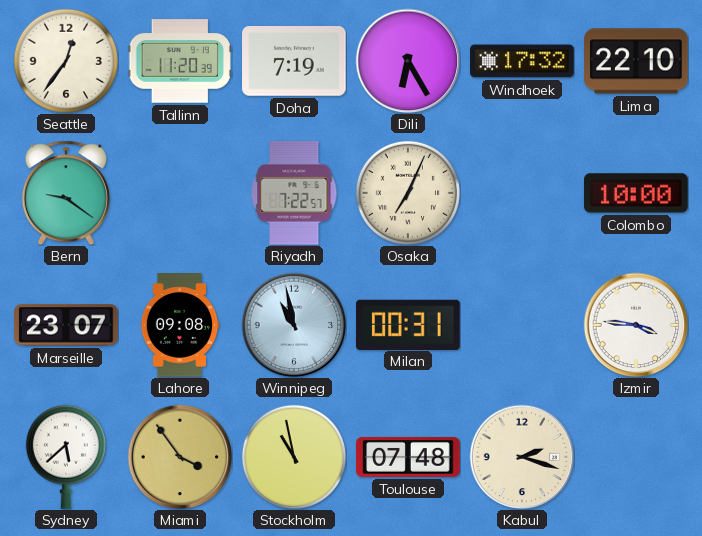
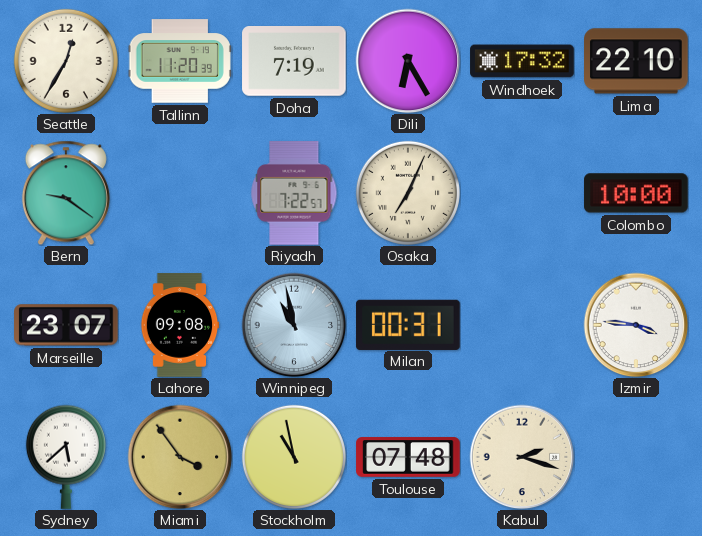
Seattle: 12:36 -> 12:35
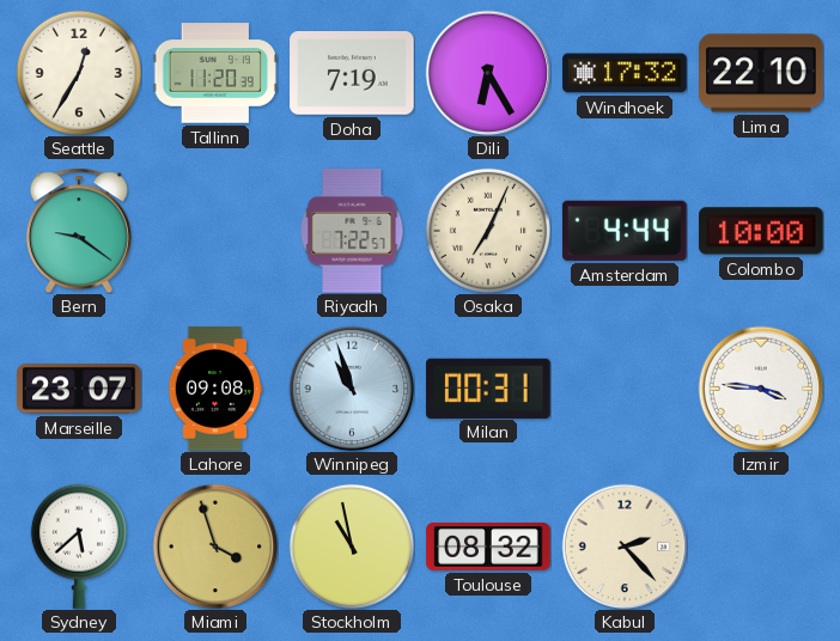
Amsterdam: none -> 4:44
Winnipeg: 10:58 -> 10:57
Miami: 3:54 -> 3:57
Toulouse: 07:48 -> 08:32
Kabul: 2:18 -> 2:23
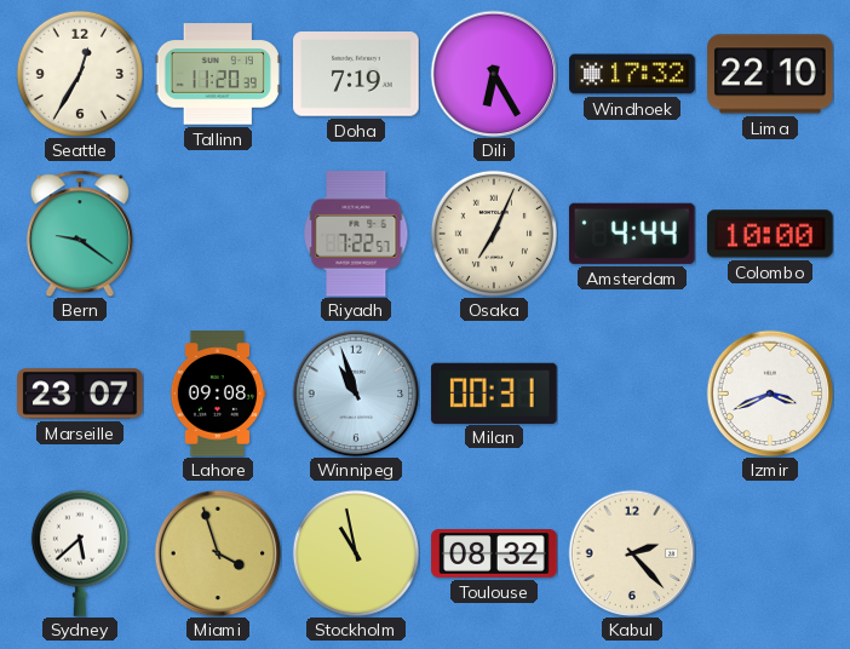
Izmir: 3:46 -> 3:41
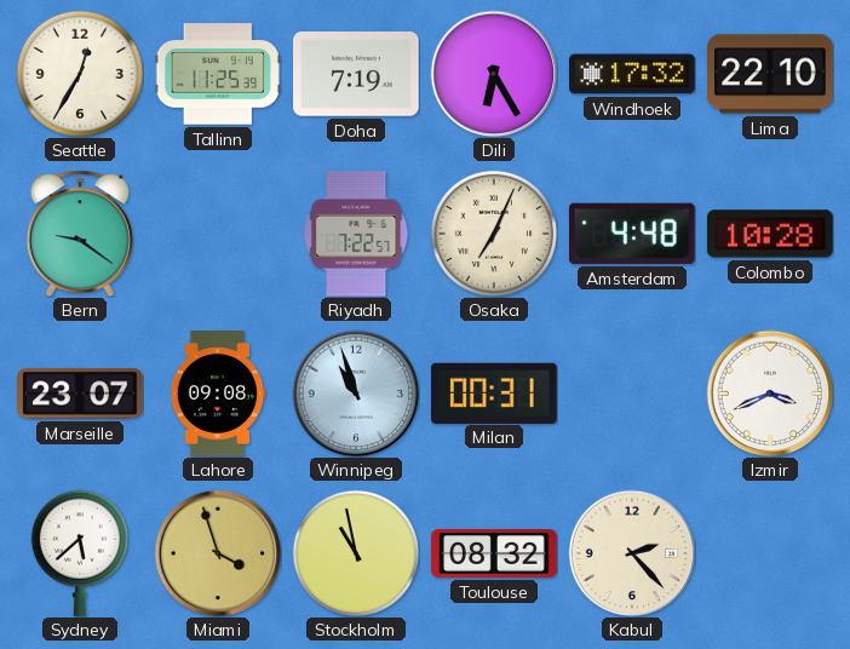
Tallinn: 11:20 -> 11:25
Amsterdam: 4:44 -> 4:48
Colombo: 10:00 -> 10:28
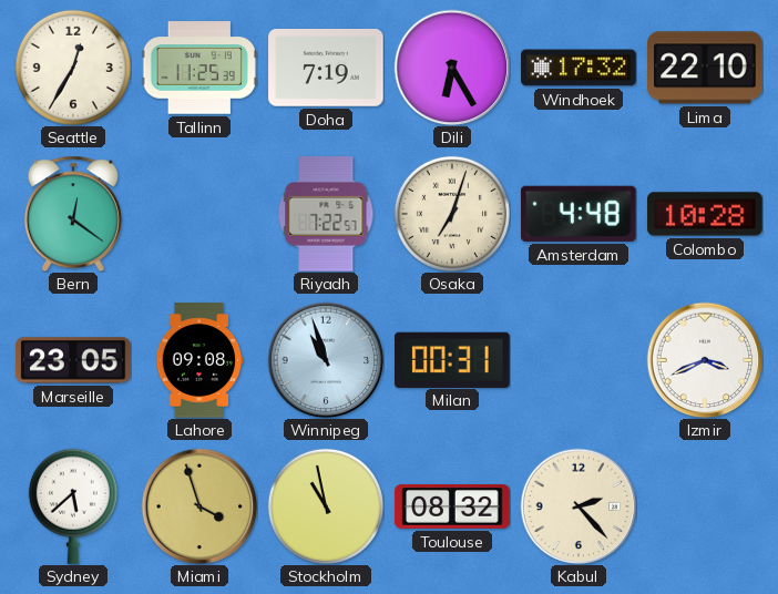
Bern: 9:21 -> 12:21
Osaka: 7:04 -> 7:03
Marseille: 23:07 -> 23:05
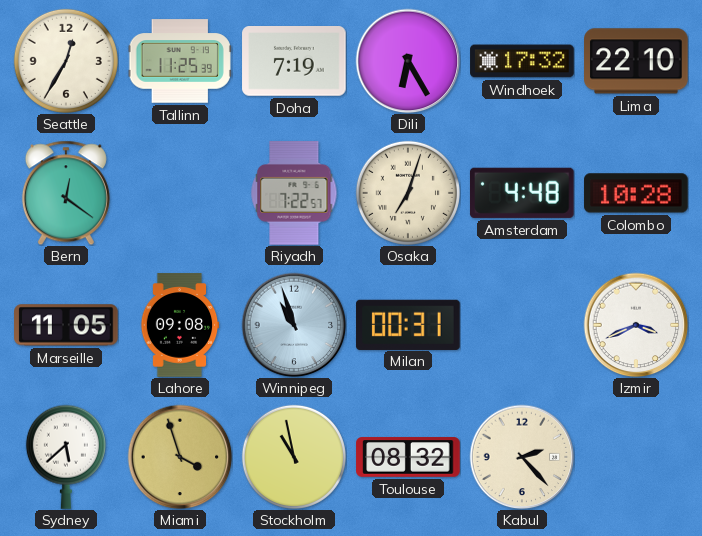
Marseille: 23:05 -> 11:05
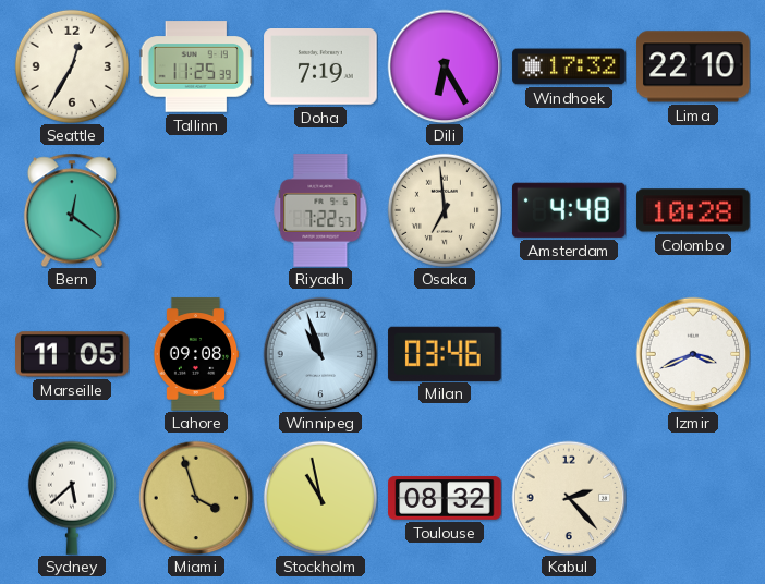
Osaka: 7:03 -> 6:59
Milan: 00:31 -> 03:46
